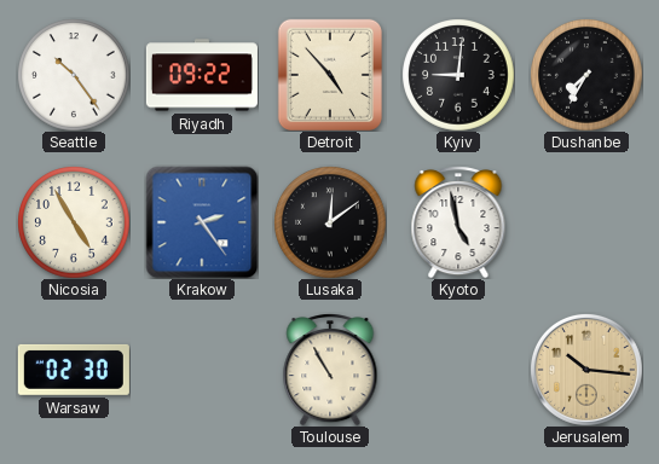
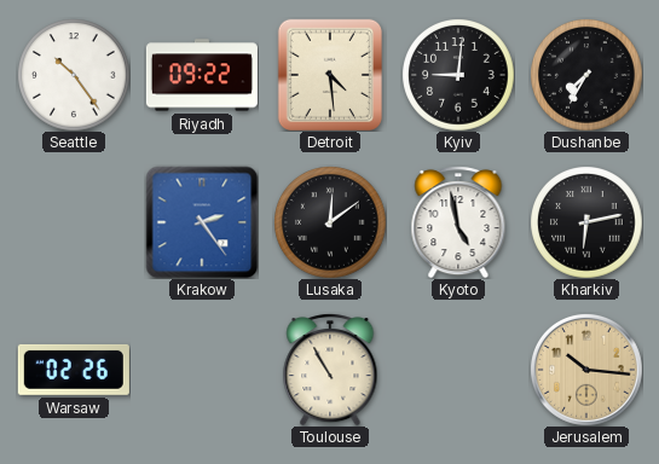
Detroit: 4:53 -> 4:29
Nicosia: 4:55 -> none
Kharkiv: none -> 6:13
Warsaw: 02:30 -> 02:26
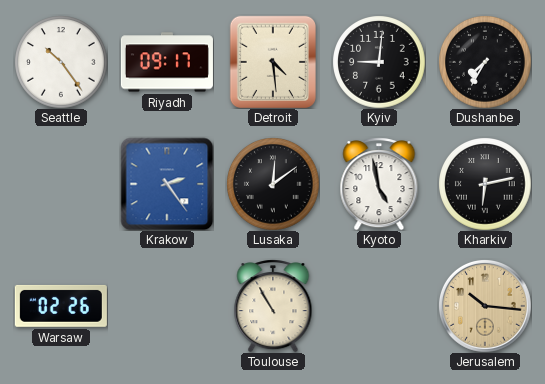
Riyadh: 09:22 -> 09:17
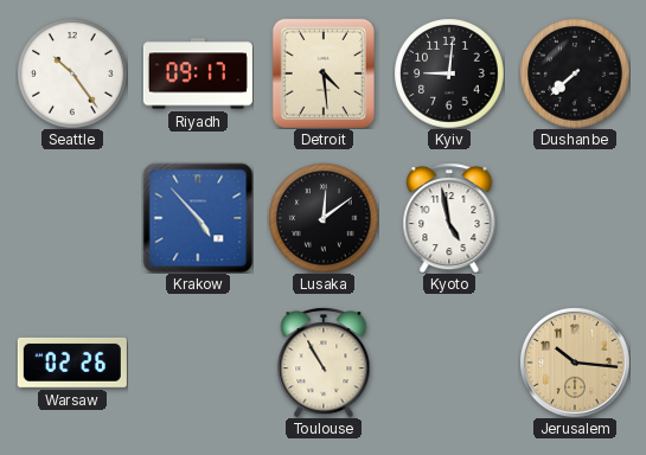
Dushanbe: 7:35 -> 7:38
Krakow: 2:24 -> 4:53
Kharkiv: 6:13 -> none
